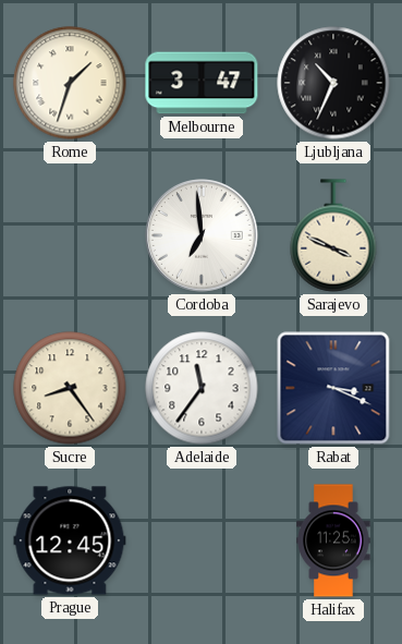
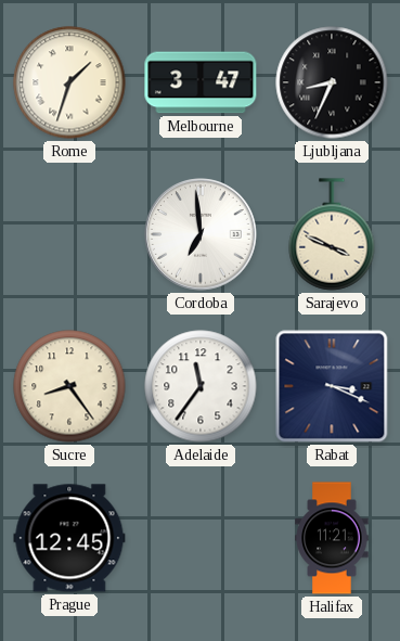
Ljubljana: 10:34 -> 8:34
Halifax: 11:25 -> 11:21
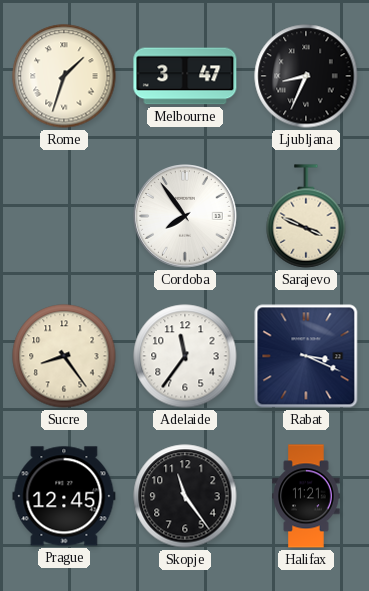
Cordoba: 6:59 -> 7:54
Skopje: none -> 11:24
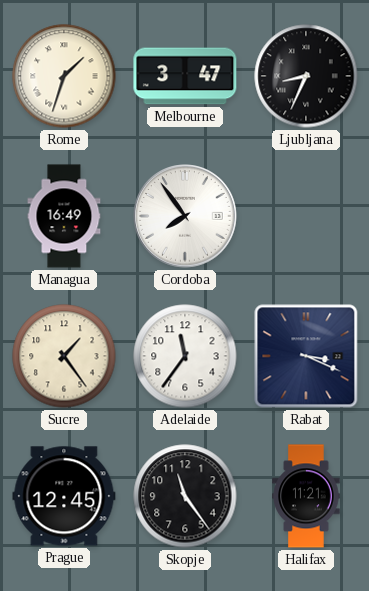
Managua: none -> 16:49
Sarajevo: 3:49 -> none
Sucre: 8:24 -> 1:24
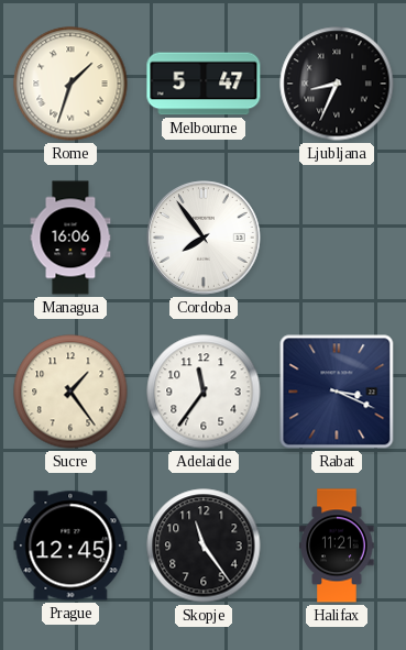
Melbourne: 3:47 -> 5:47
Managua: 16:49 -> 16:06
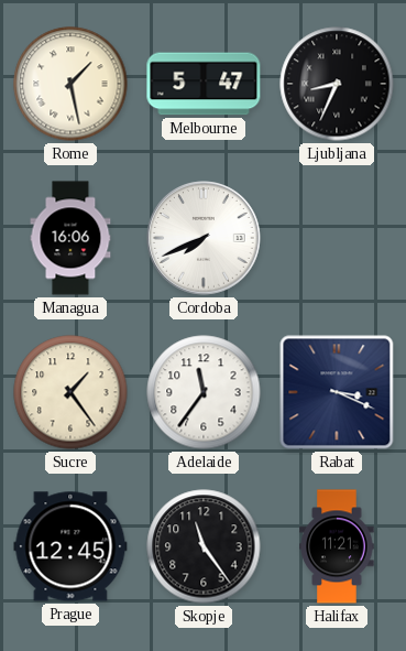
Rome: 1:33 -> 1:28
Cordoba: 7:54 -> 7:41
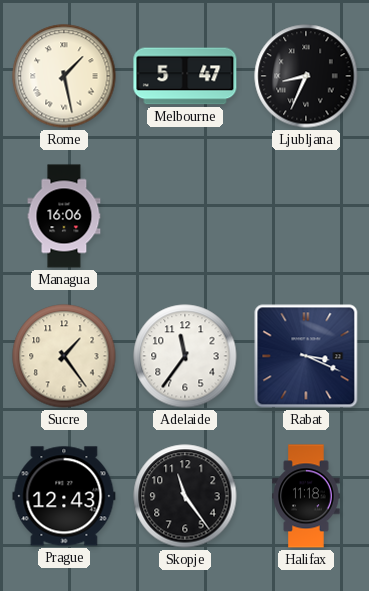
Cordoba: 7:41 -> none
Prague: 12:45 -> 12:43
Halifax: 11:21 -> 11:18
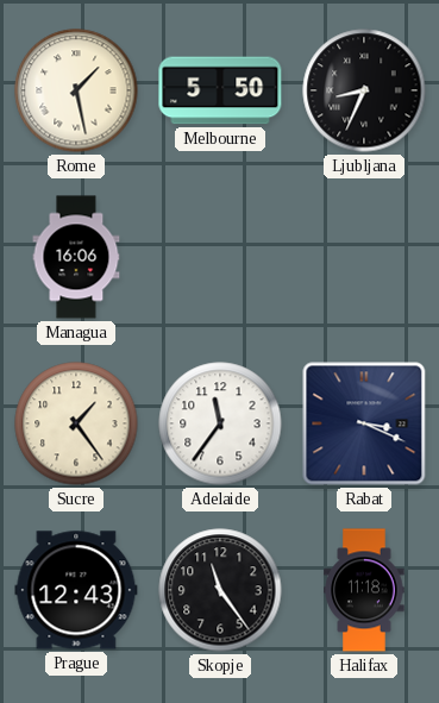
Melbourne: 5:47 -> 5:50
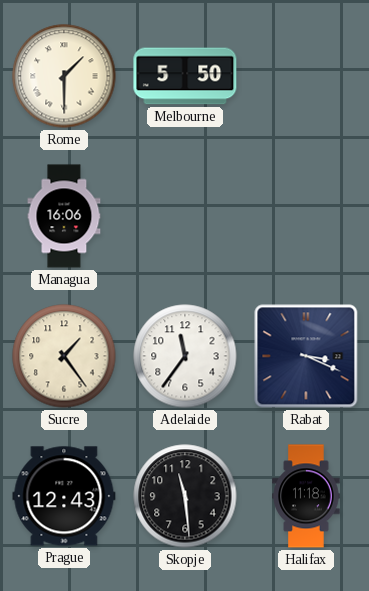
Rome: 1:28 -> 1:30
Ljubljana: 8:34 -> none
Skopje: 11:24 -> 11:29
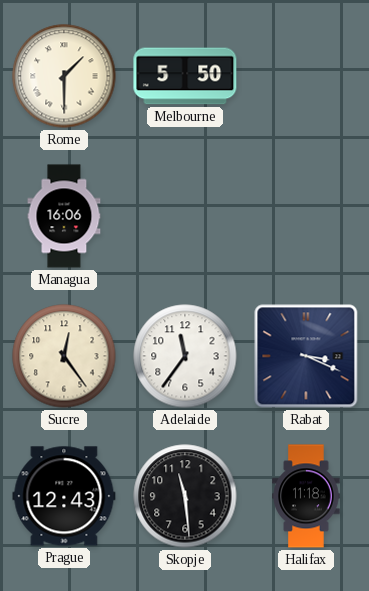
Sucre: 1:24 -> 12:24
